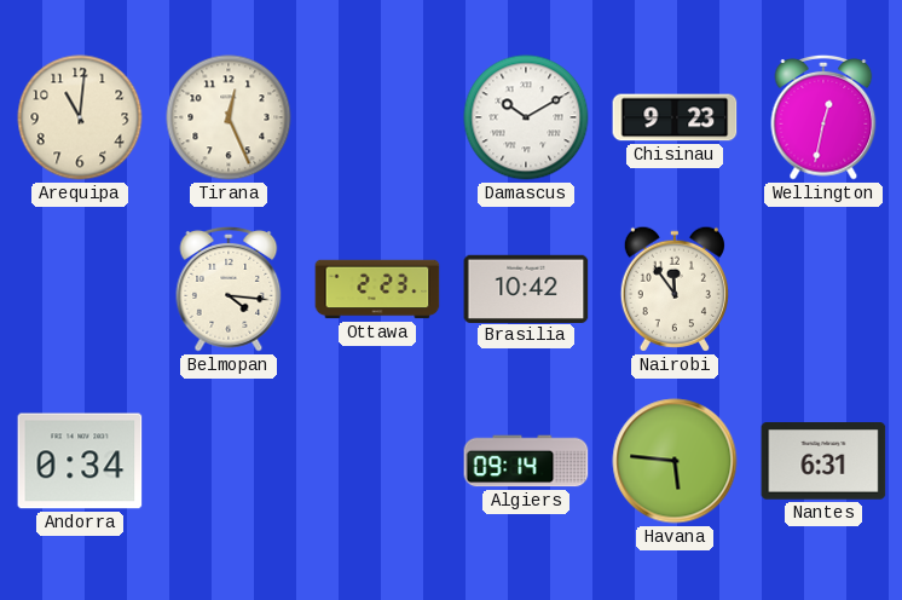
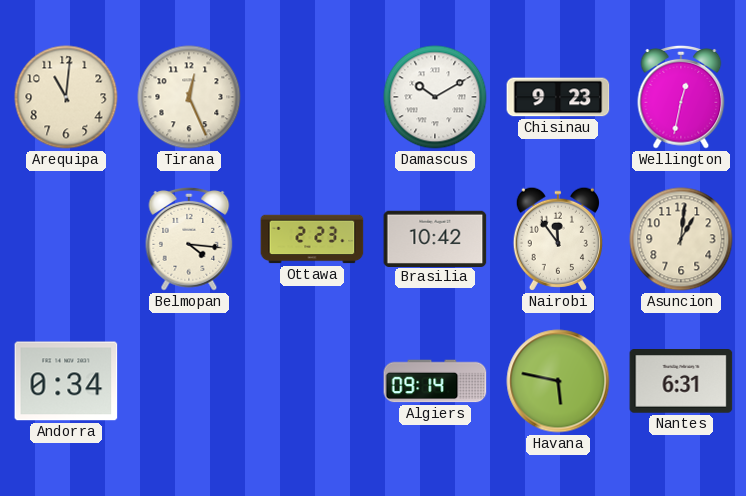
Asuncion: none -> 1:01
Havana: 5:46 -> 5:47
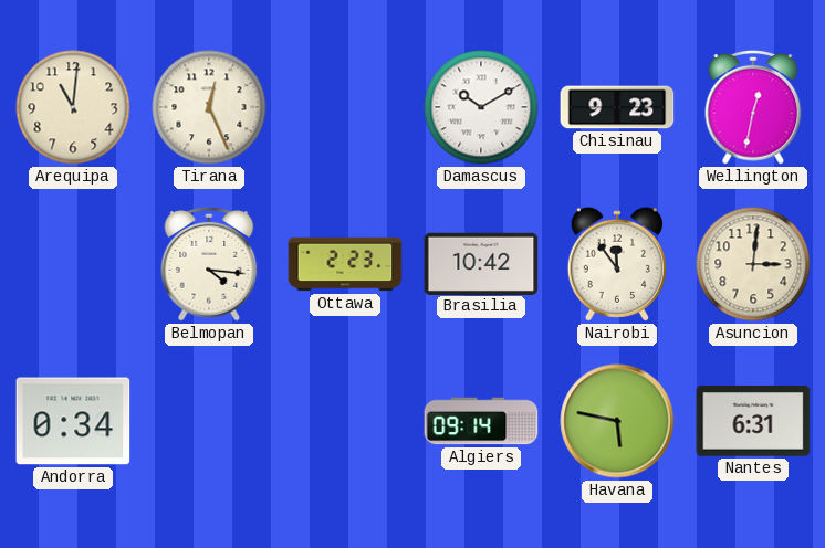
Asuncion: 1:01 -> 3:01
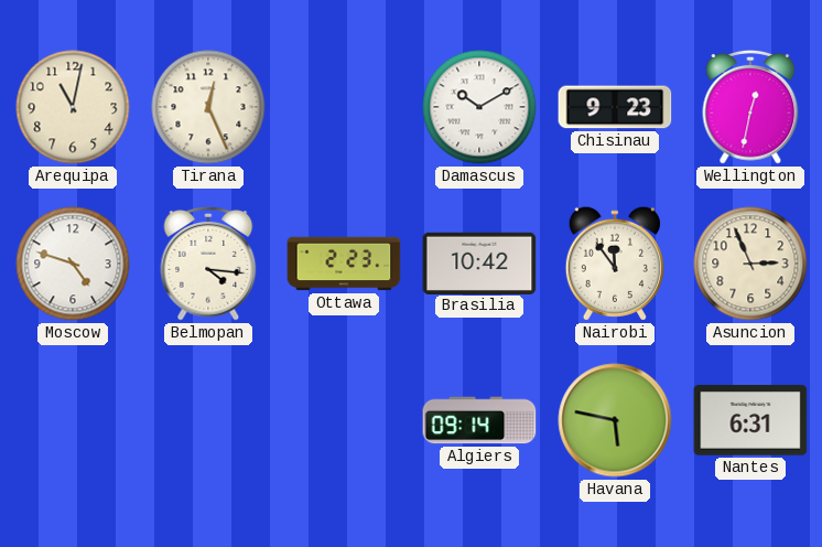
Arequipa: 11:01 -> 11:02
Moscow: none -> 4:48
Asuncion: 3:01 -> 2:56
Andorra: 0:34 -> none
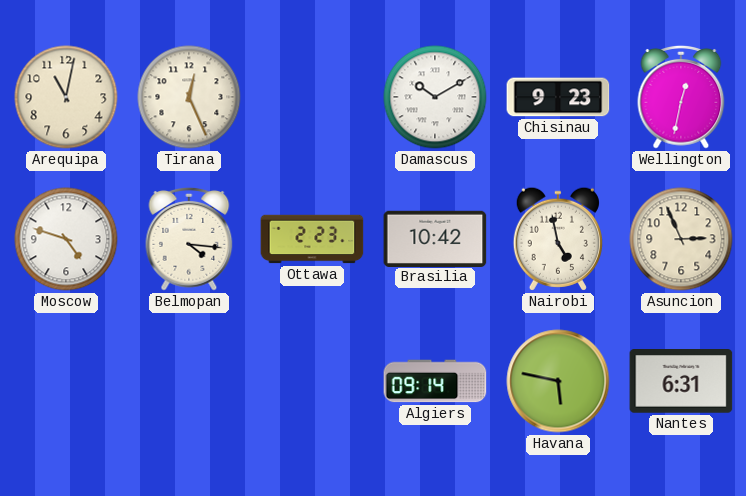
Nairobi: 11:54 -> 4:58
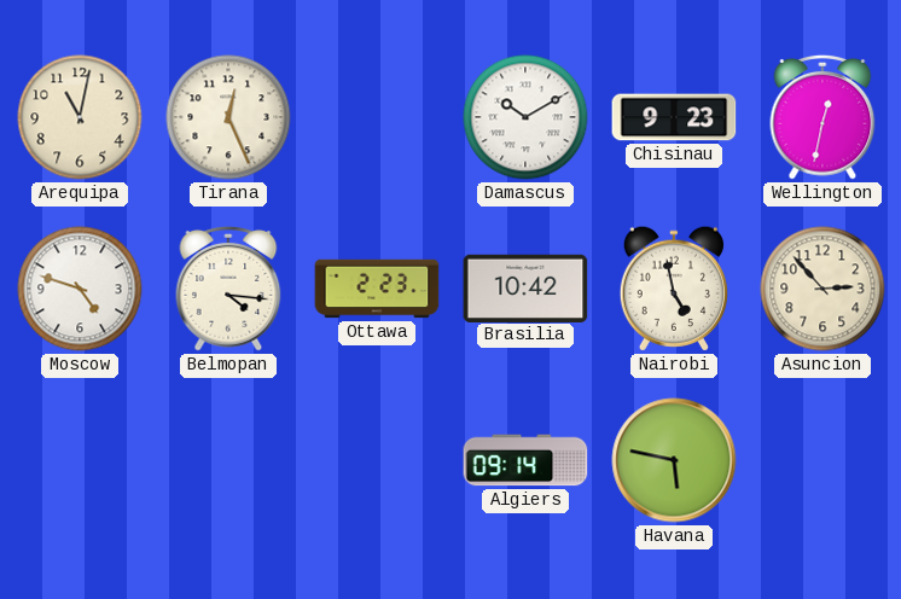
Asuncion: 2:56 -> 2:53
Nantes: 6:31 -> none
